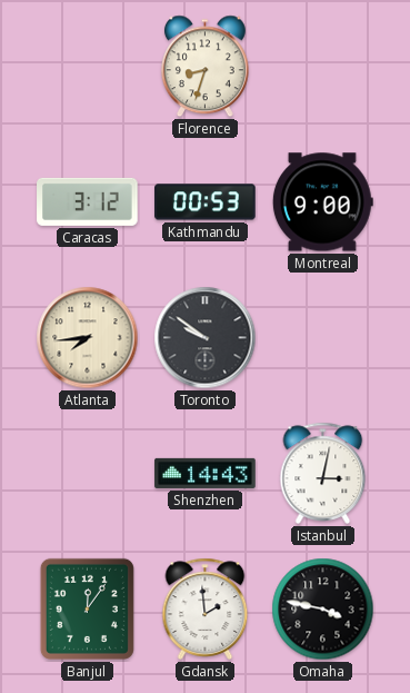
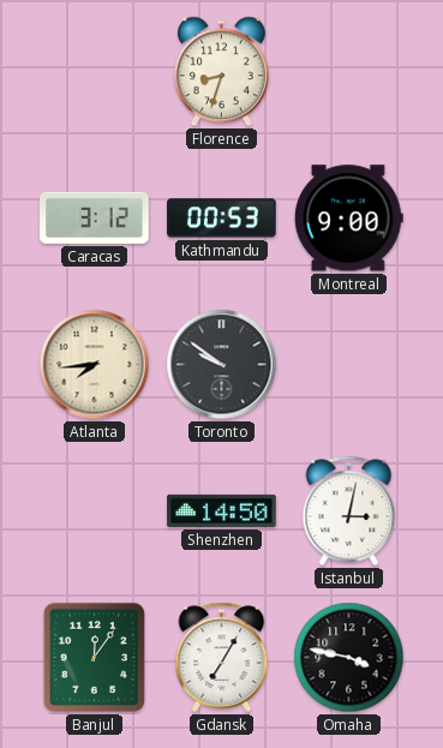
Shenzhen: 14:43 -> 14:50
Gdansk: 1:59 -> 7:05
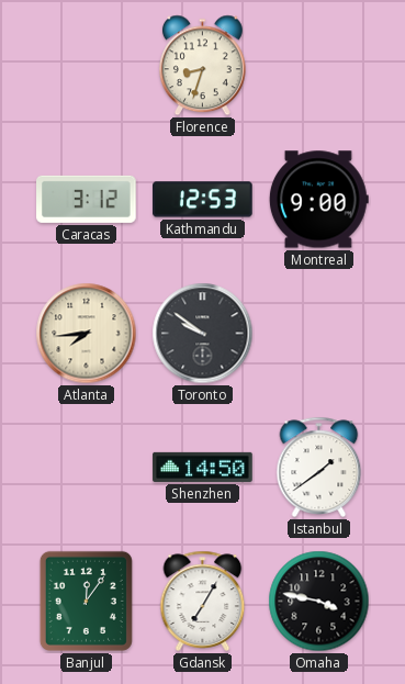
Kathmandu: 00:53 -> 12:53
Istanbul: 3:02 -> 1:39
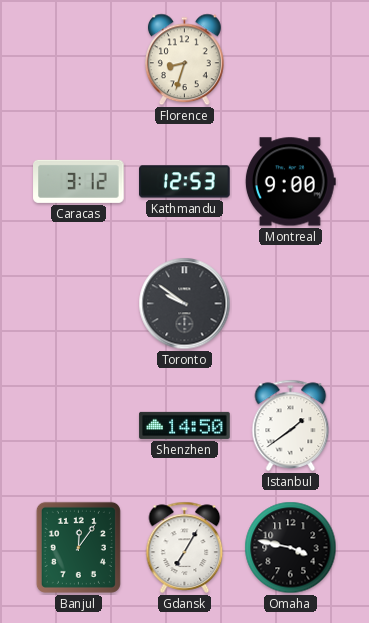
Atlanta: 7:44 -> none
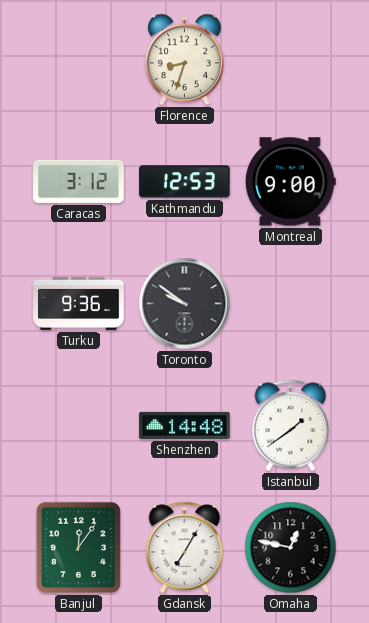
Turku: none -> 9:36
Shenzhen: 14:50 -> 14:48
Omaha: 3:47 -> 12:47
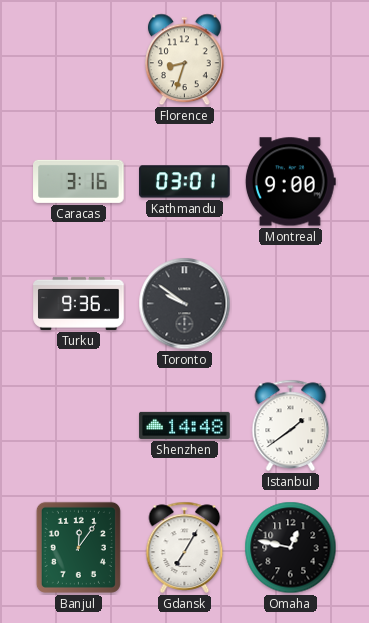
Caracas: 3:12 -> 3:16
Kathmandu: 12:53 -> 03:01
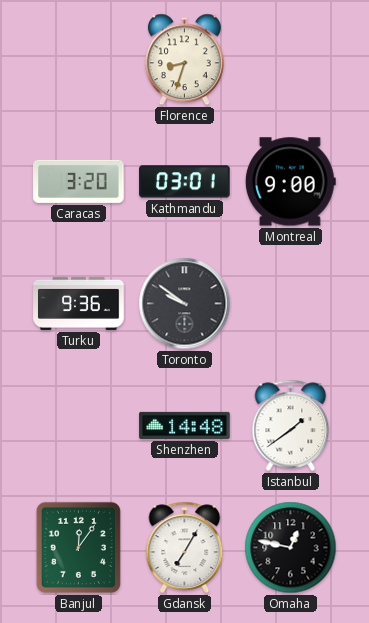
Caracas: 3:16 -> 3:20
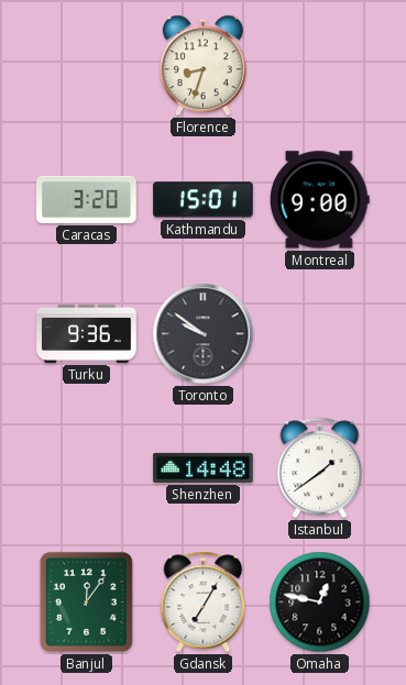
Kathmandu: 03:01 -> 15:01
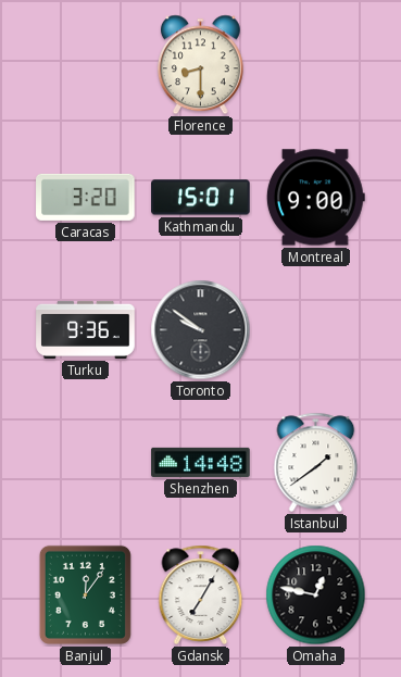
Florence: 8:33 -> 8:30
